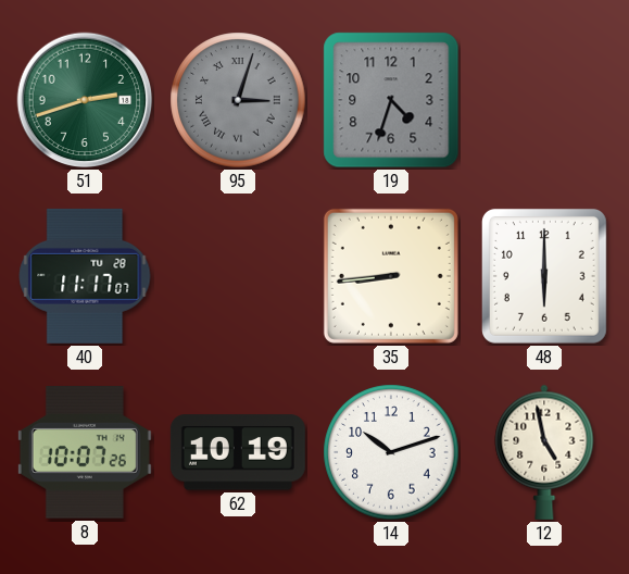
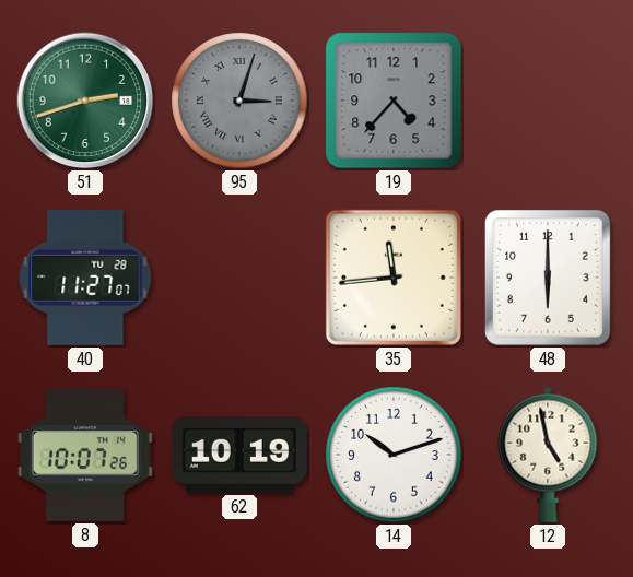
19: 4:33 -> 4:37
40: 11:17 -> 11:27
35: 8:44 -> 11:44
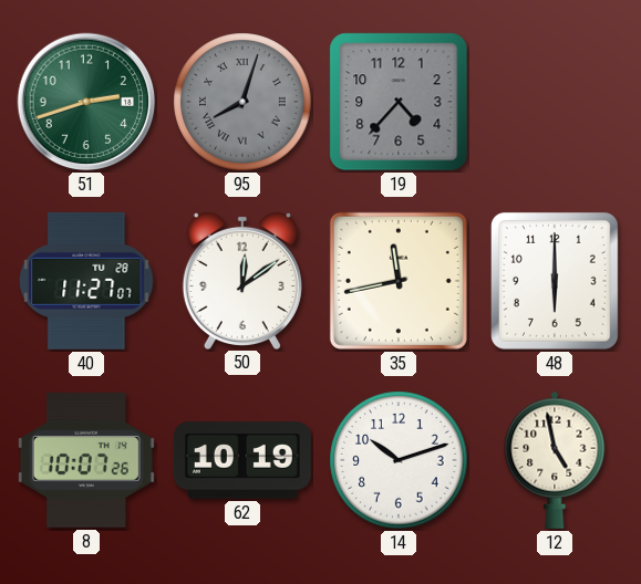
95: 3:03 -> 8:03
50: none -> 12:09
35: 11:44 -> 11:43
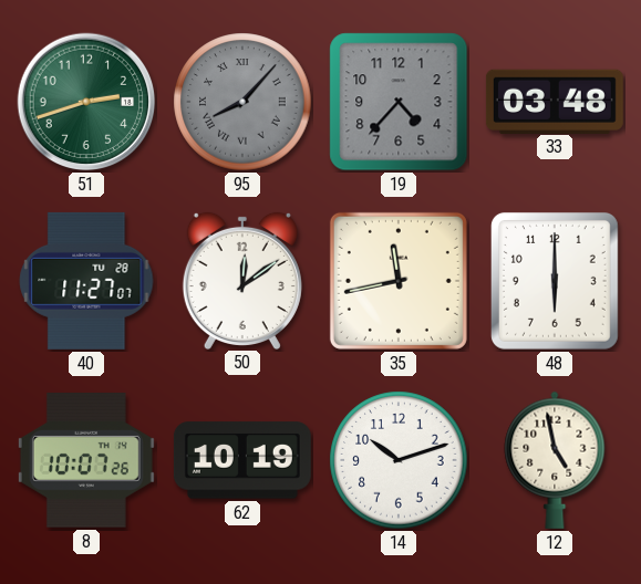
95: 8:03 -> 8:07
33: none -> 03:48
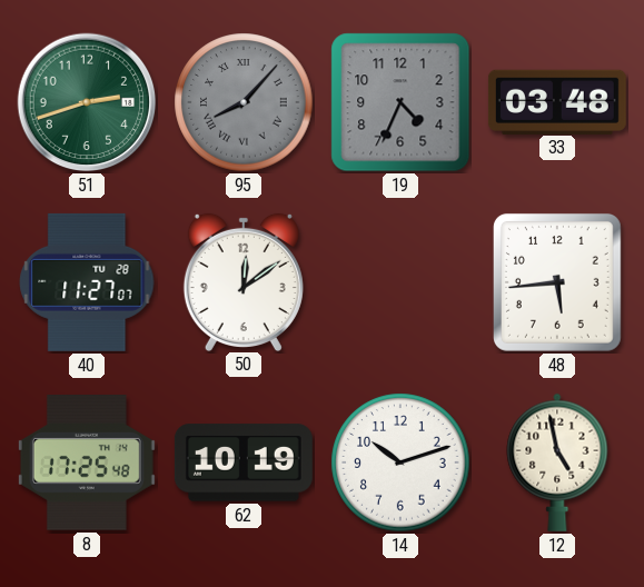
19: 4:37 -> 4:34
35: 11:43 -> none
48: 6:00 -> 5:44
8: 10:07 -> 17:25
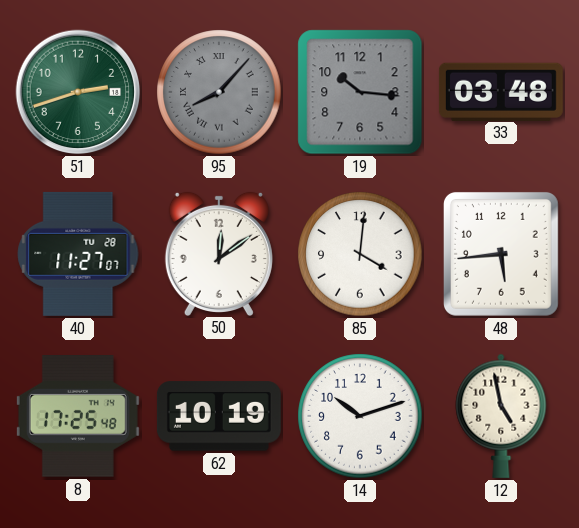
19: 4:34 -> 10:16
85: none -> 4:01
